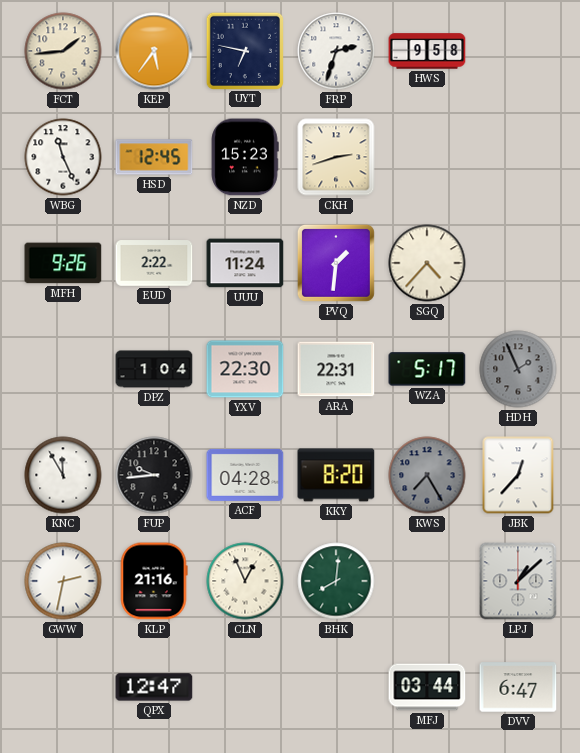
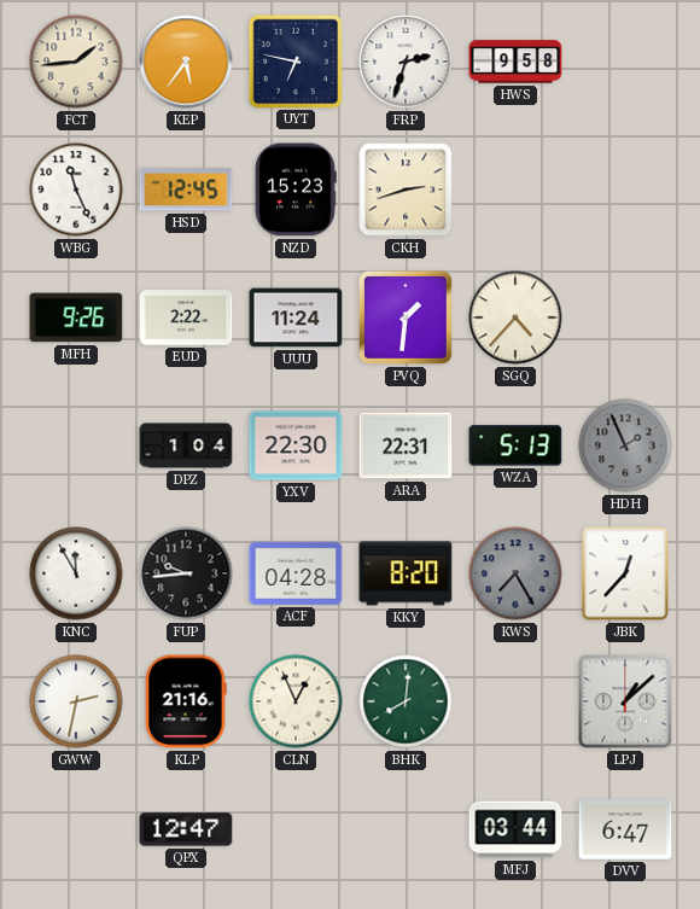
WZA: 5:17 -> 5:13
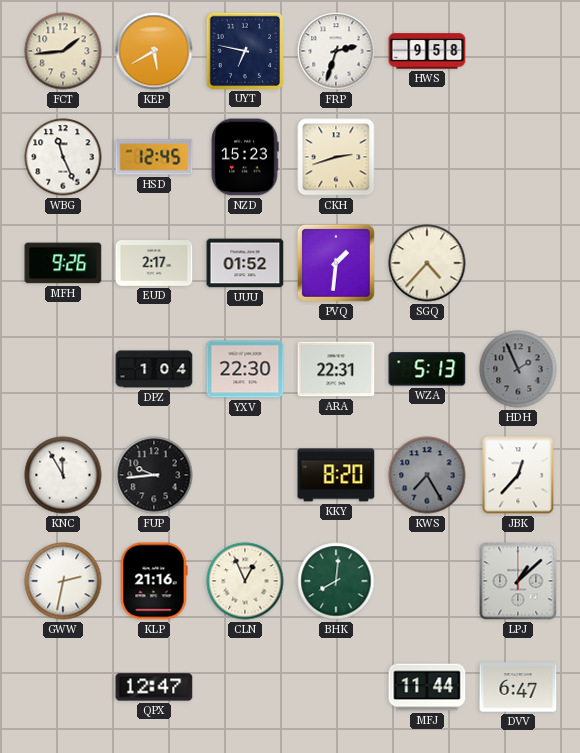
KEP: 5:36 -> 5:40
EUD: 2:22 -> 2:17
UUU: 11:24 -> 01:52
ACF: 04:28 -> none
MFJ: 03:44 -> 11:44
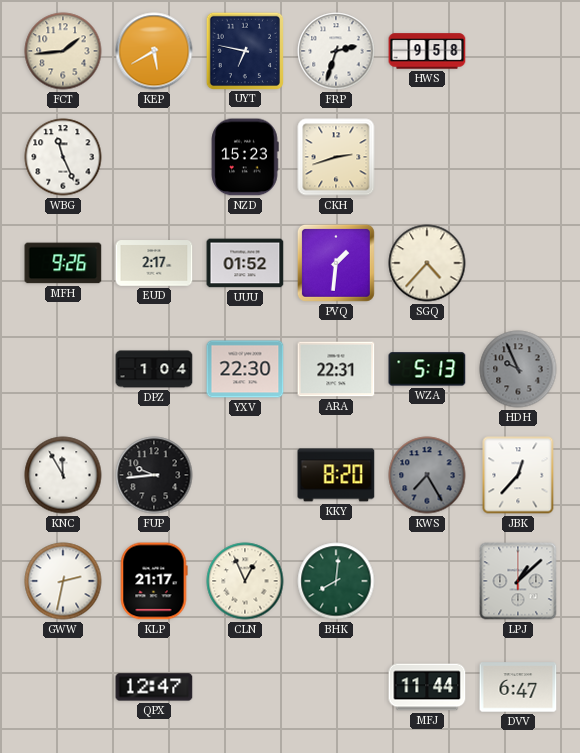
HSD: 12:45 -> none
HDH: 1:56 -> 9:56
KLP: 21:16 -> 21:17
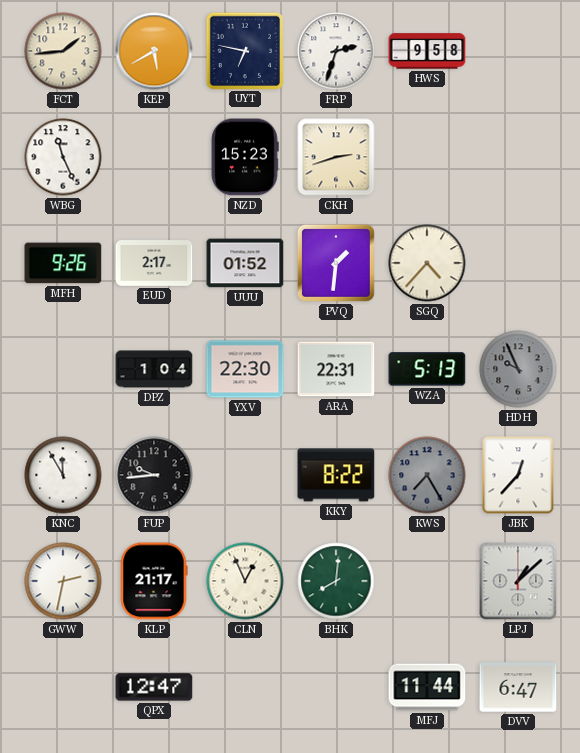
KKY: 8:20 -> 8:22
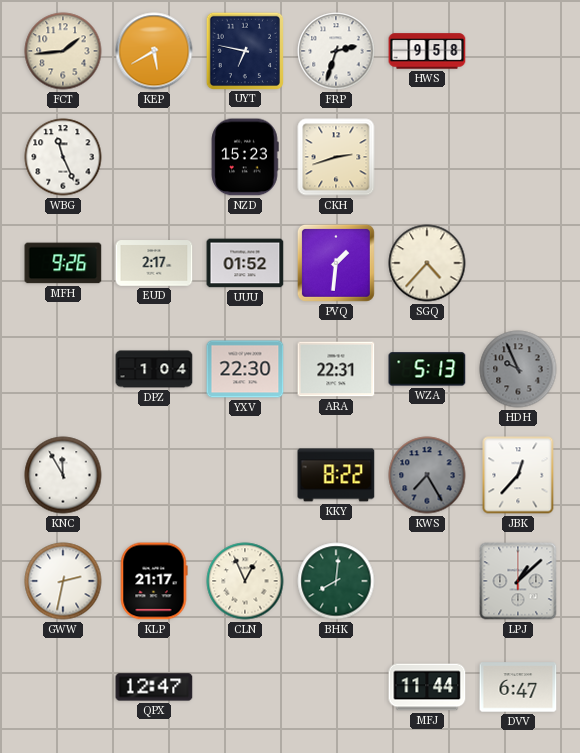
FUP: 9:44 -> none
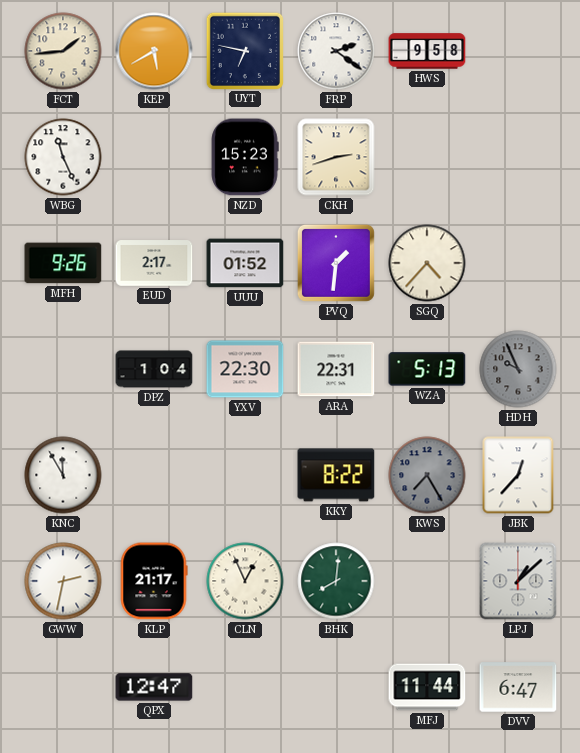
FRP: 2:33 -> 2:21
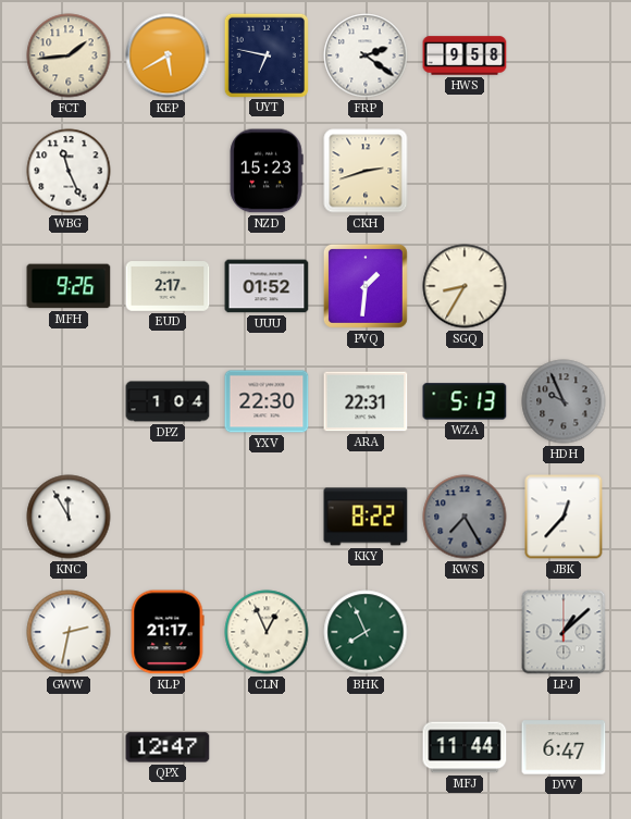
SGQ: 4:37 -> 8:35
BHK: 8:01 -> 7:56
